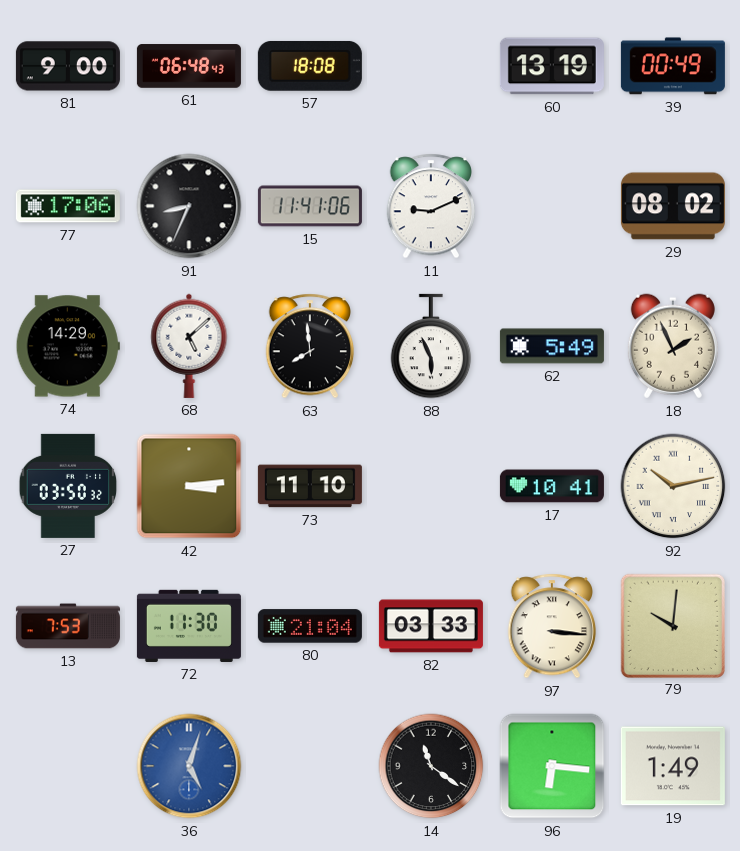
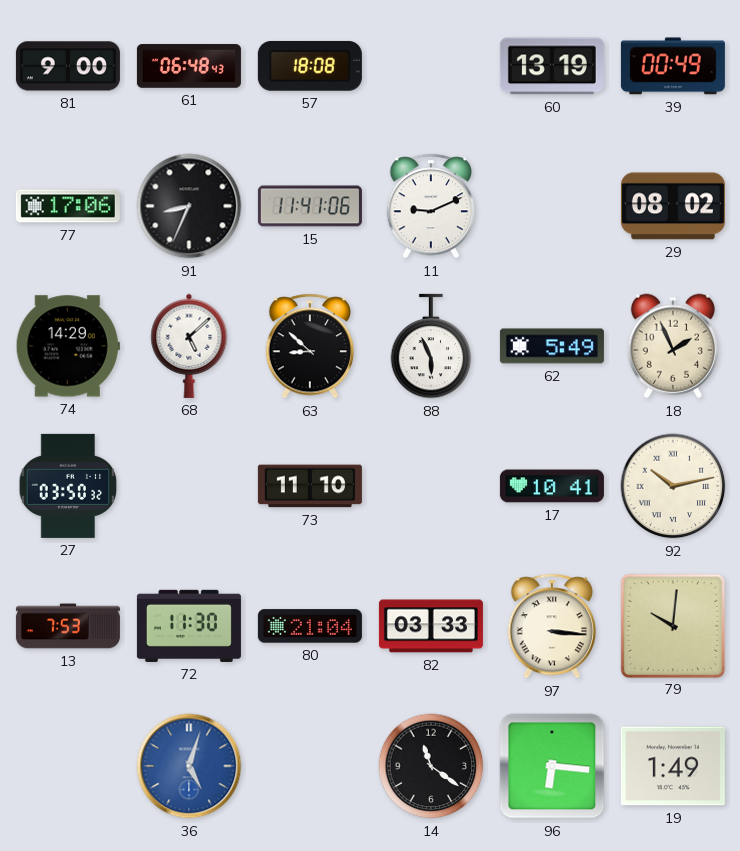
63: 7:59 -> 8:52
42: 3:14 -> none
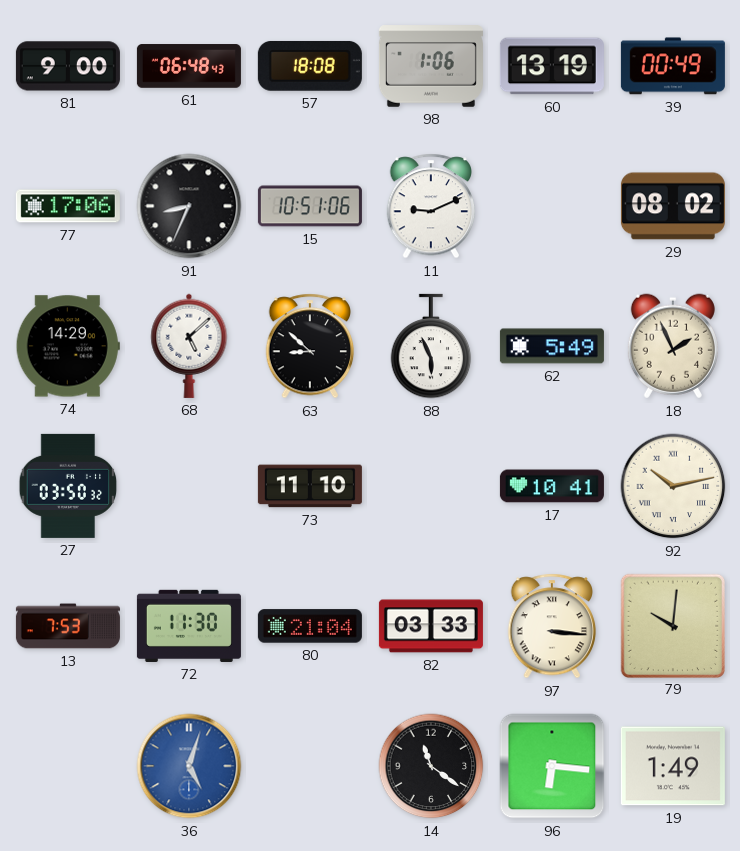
98: none -> 1:06
15: 11:41 -> 10:51
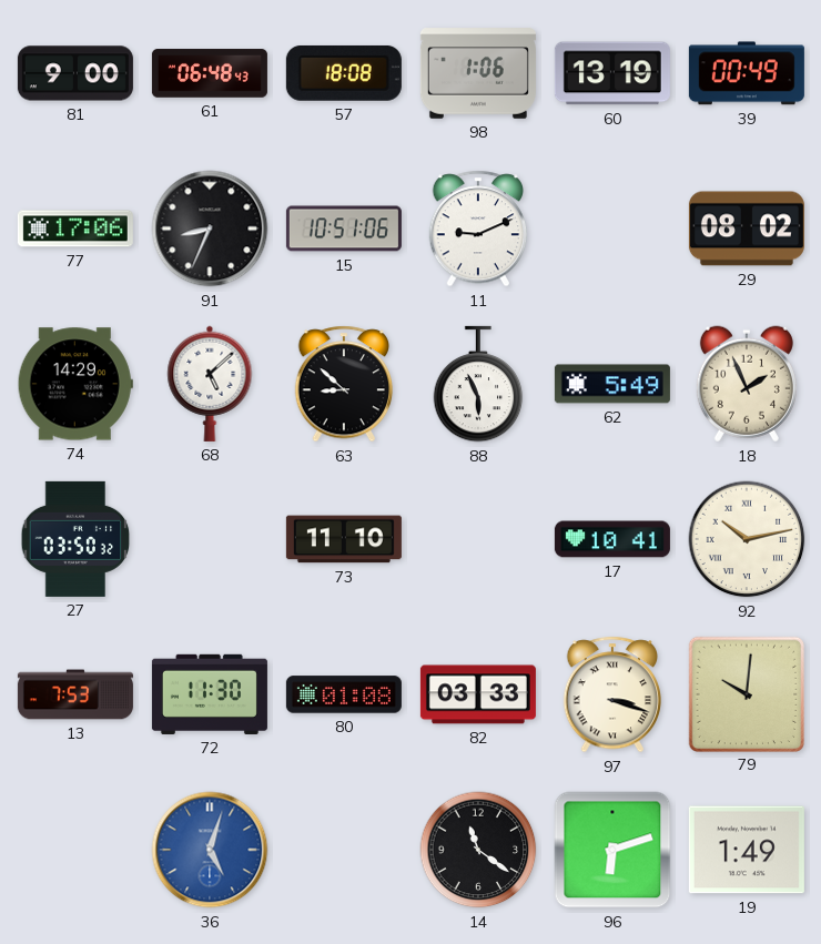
80: 21:04 -> 01:08
97: 3:16 -> 3:18
96: 6:16 -> 6:12
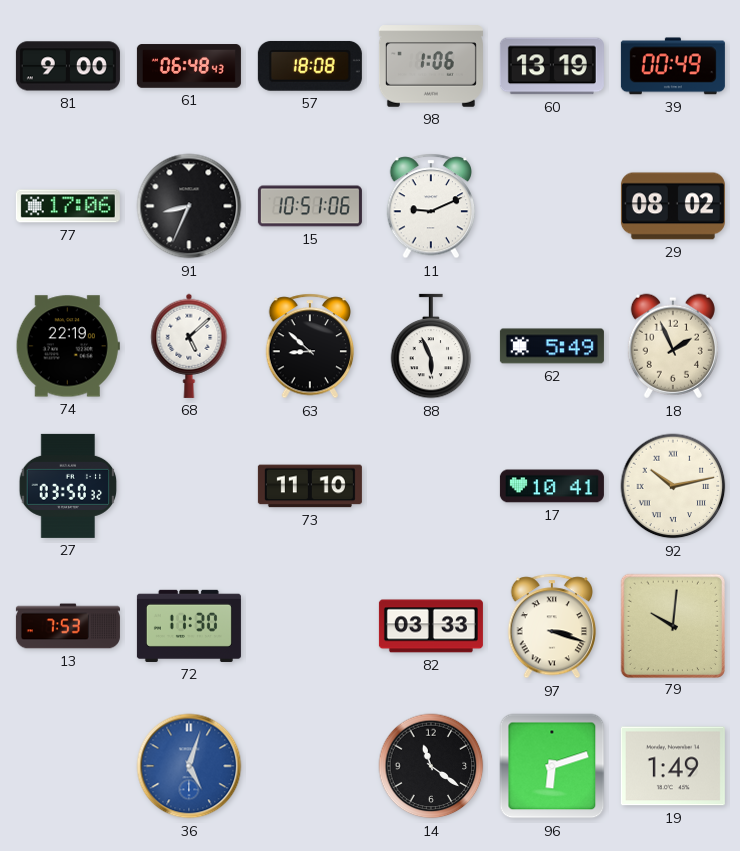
74: 14:29 -> 22:19
80: 01:08 -> none
